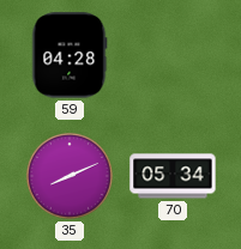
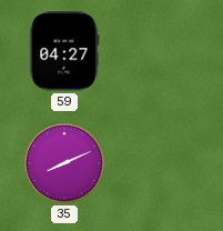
59: 04:28 -> 04:27
70: 05:34 -> none
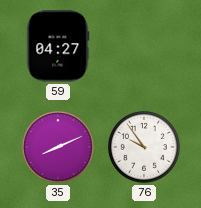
76: none -> 9:54
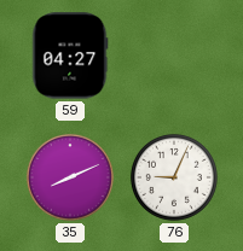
76: 9:54 -> 9:04
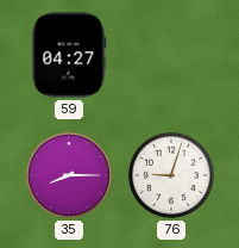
35: 8:11 -> 8:15
76: 9:04 -> 9:03
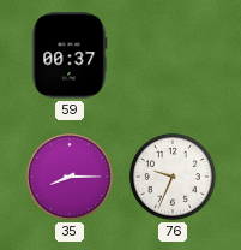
59: 04:27 -> 00:37
76: 9:03 -> 9:34
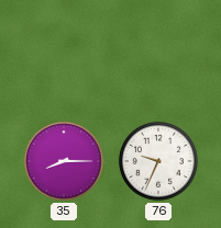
59: 00:37 -> none
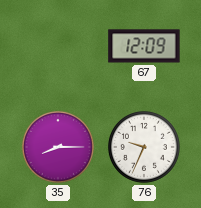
67: none -> 12:09
